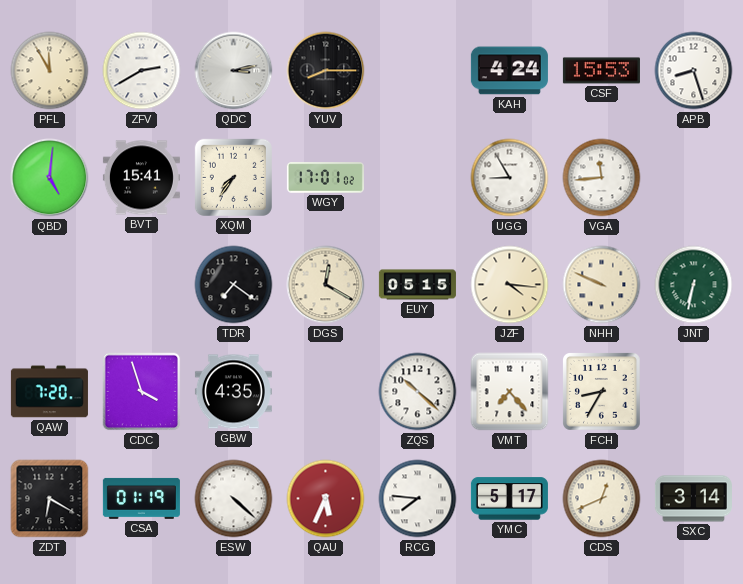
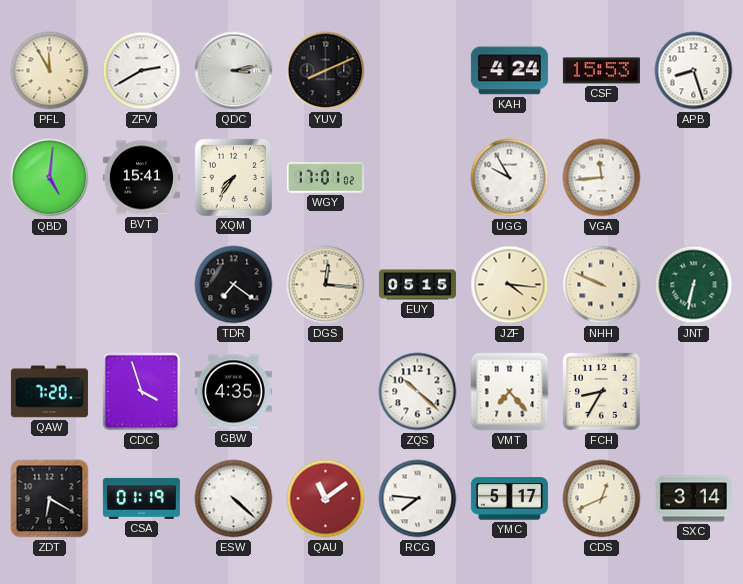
YUV: 8:15 -> 8:11
UGG: 8:55 -> 9:55
DGS: 12:20 -> 12:16
QAU: 5:34 -> 11:09
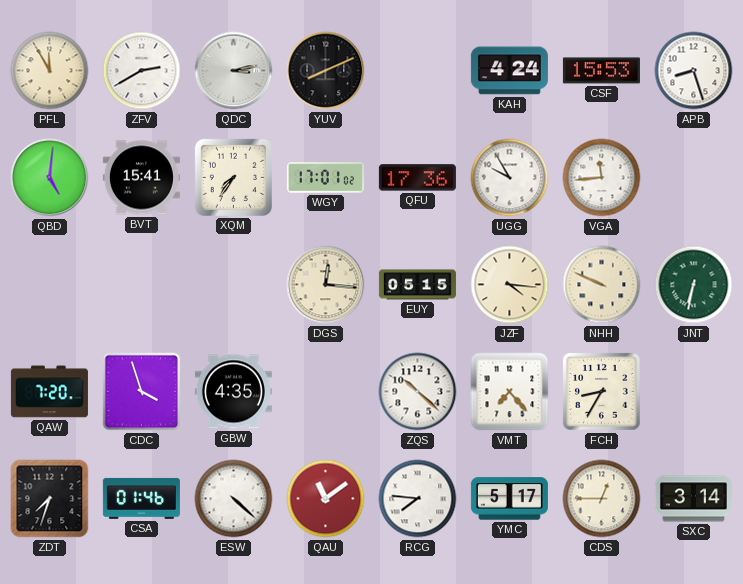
QFU: none -> 17:36
TDR: 7:21 -> none
ZDT: 6:20 -> 7:33
CSA: 01:19 -> 01:46
CDS: 12:41 -> 12:45
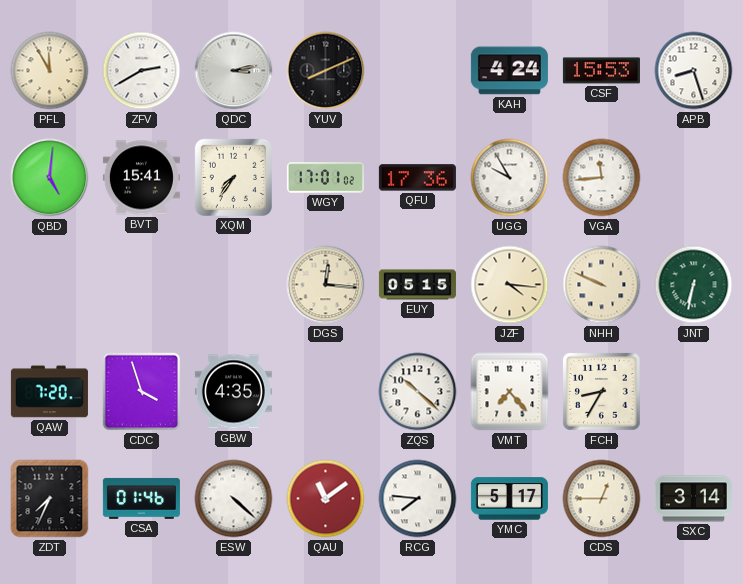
ZDT: 7:33 -> 7:34
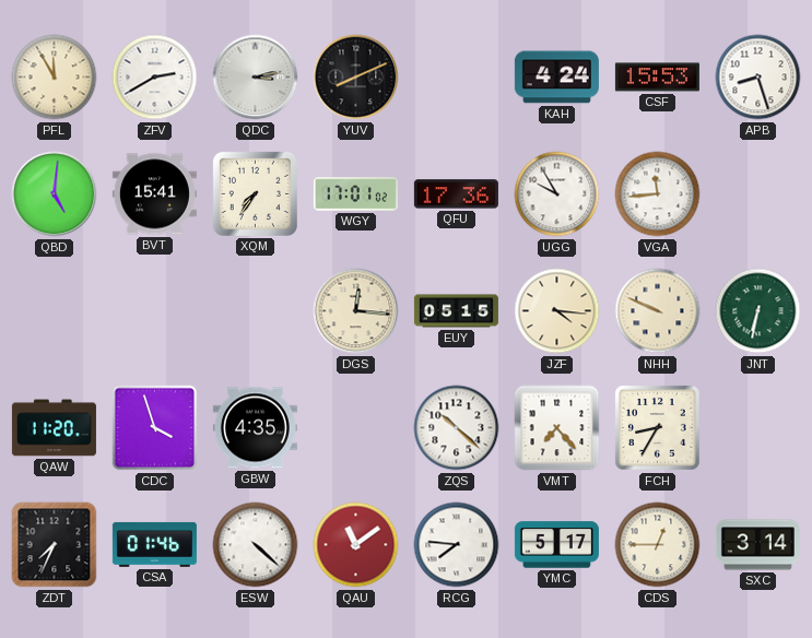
QAW: 7:20 -> 11:20
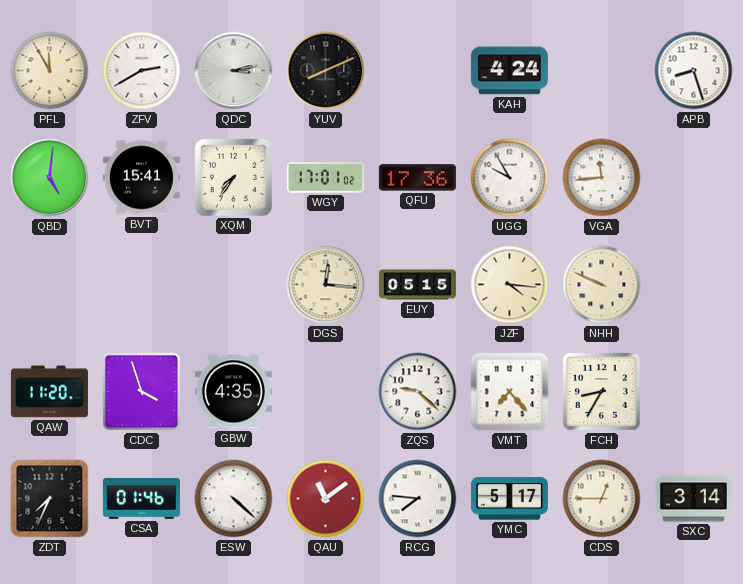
CSF: 15:53 -> none
JNT: 6:32 -> none
ZQS: 10:22 -> 9:22
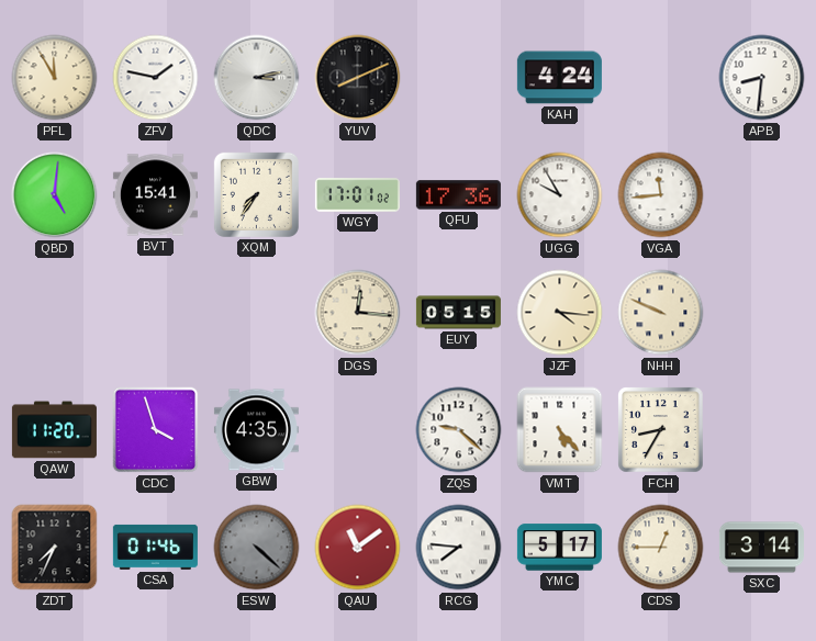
ZFV: 2:40 -> 1:47
APB: 8:27 -> 8:31
VMT: 7:23 -> 5:23
ESW dial: white -> grey
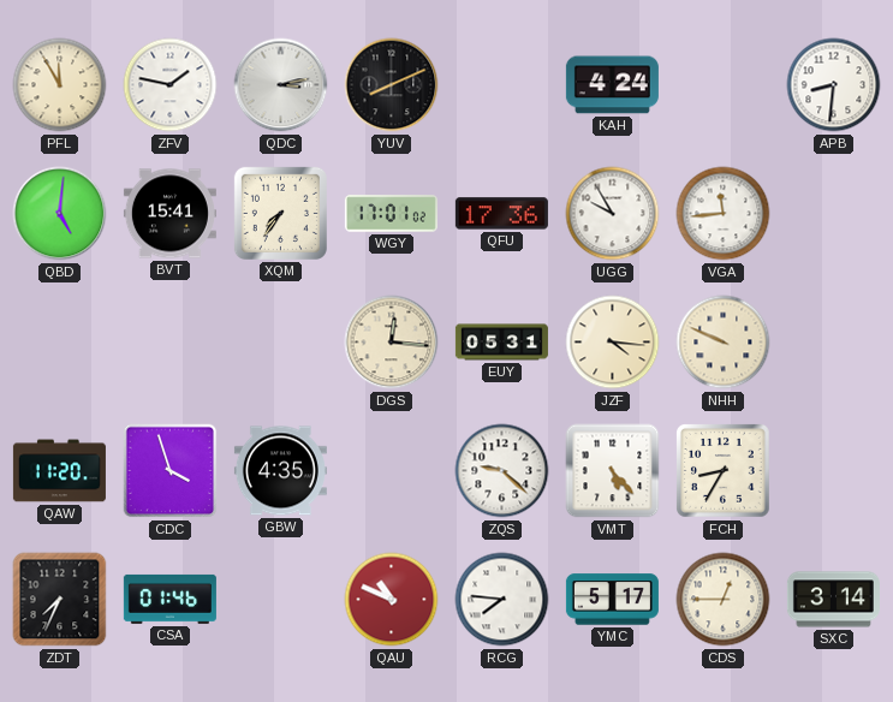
EUY: 05:15 -> 05:31
ESW: 4:22 -> none
QAU: 11:09 -> 10:49
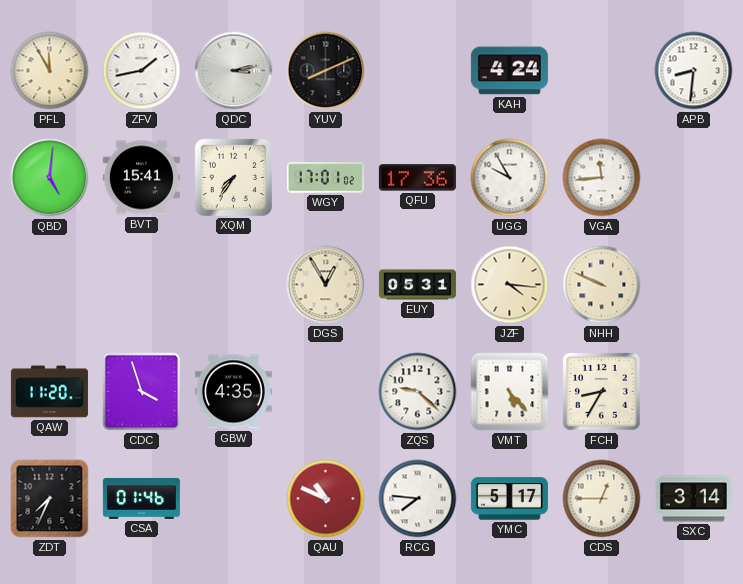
ZFV: 1:47 -> 1:43
DGS: 12:16 -> 12:55
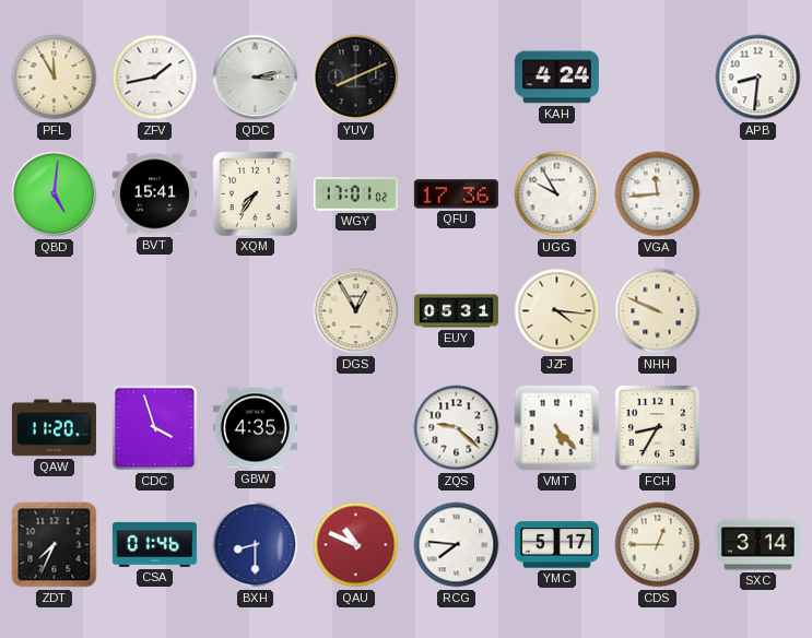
BXH: none -> 8:30
